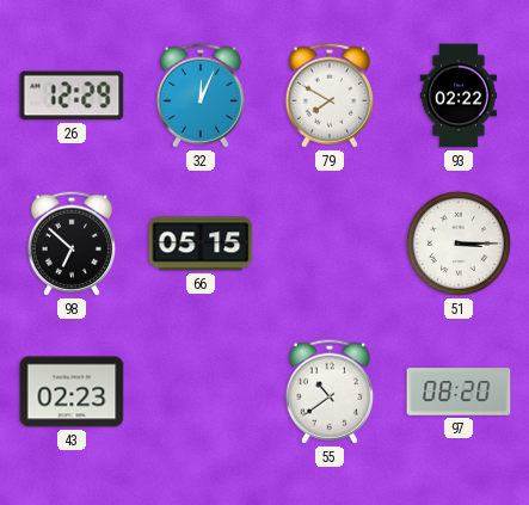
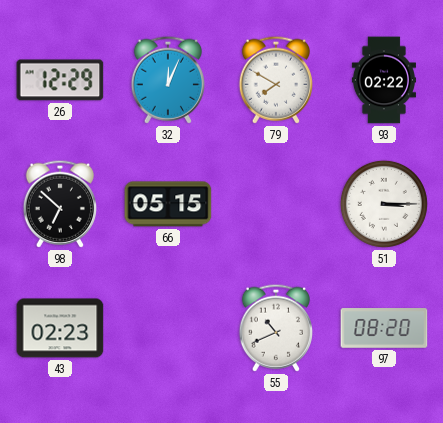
55: 10:39 -> 10:41
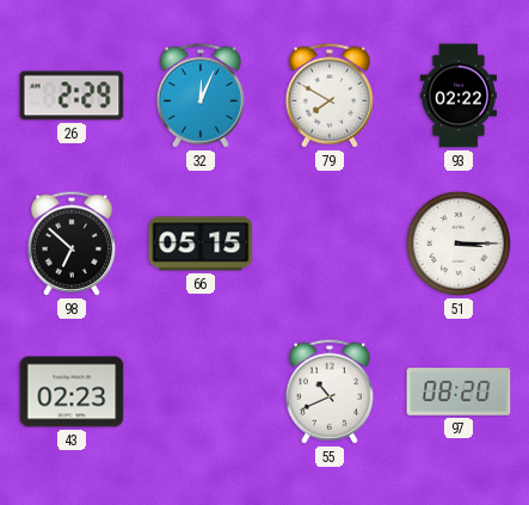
26: 12:29 -> 2:29
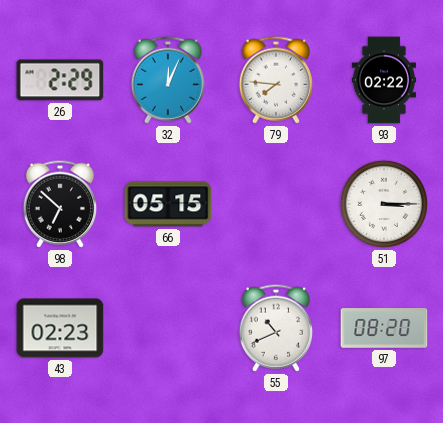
79: 7:50 -> 7:46
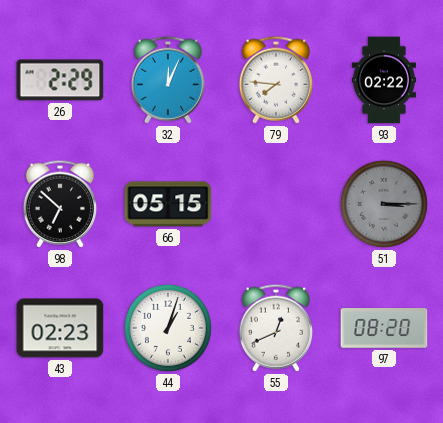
51 dial: white -> grey
44: none -> 1:03
55: 10:41 -> 12:41
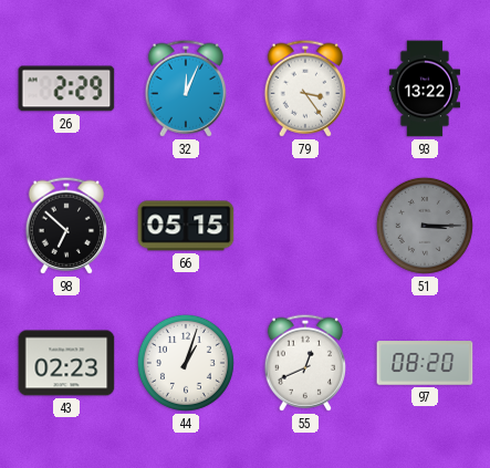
79: 7:46 -> 3:24
93: 02:22 -> 13:22
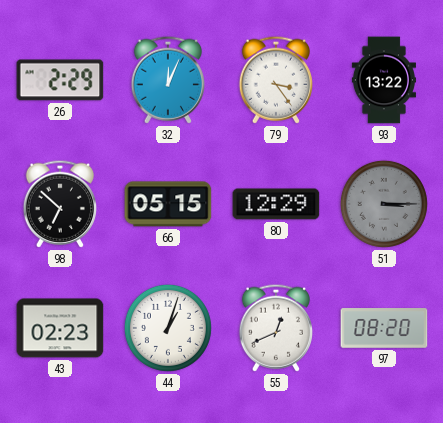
80: none -> 12:29
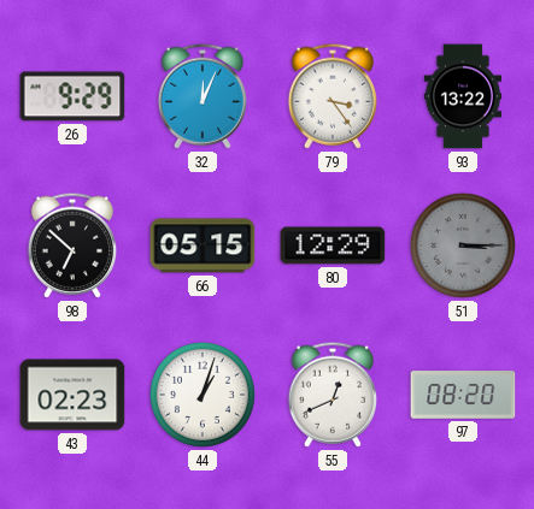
26: 2:29 -> 9:29
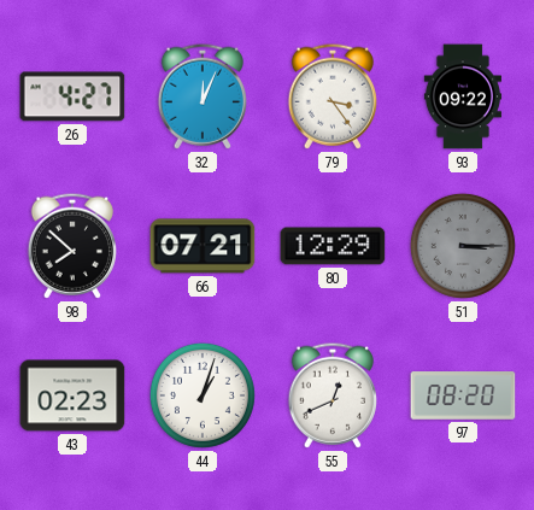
26: 9:29 -> 4:27
93: 13:22 -> 09:22
98: 6:52 -> 7:52
66: 05:15 -> 07:21
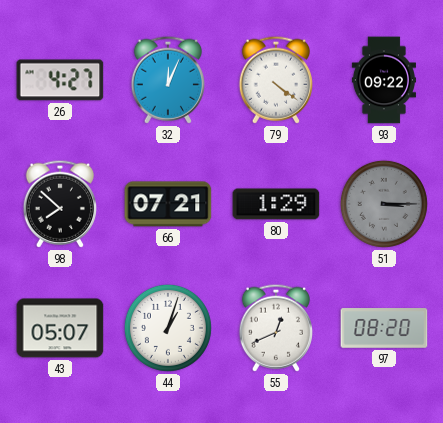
79: 3:24 -> 4:21
80: 12:29 -> 1:29
43: 02:23 -> 05:07
